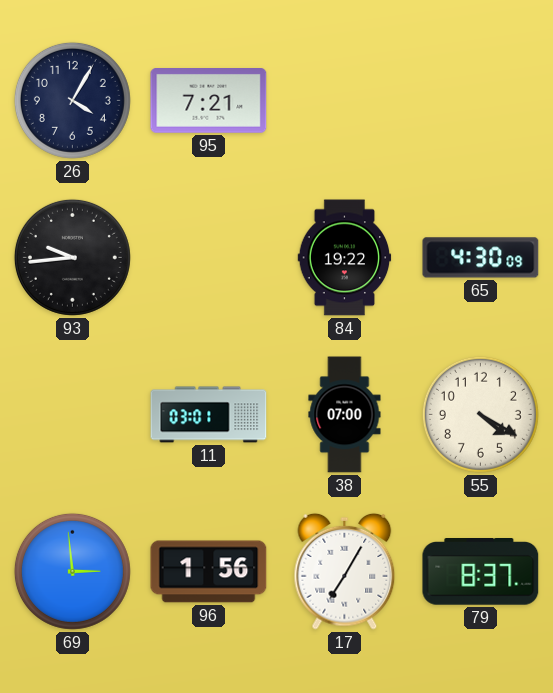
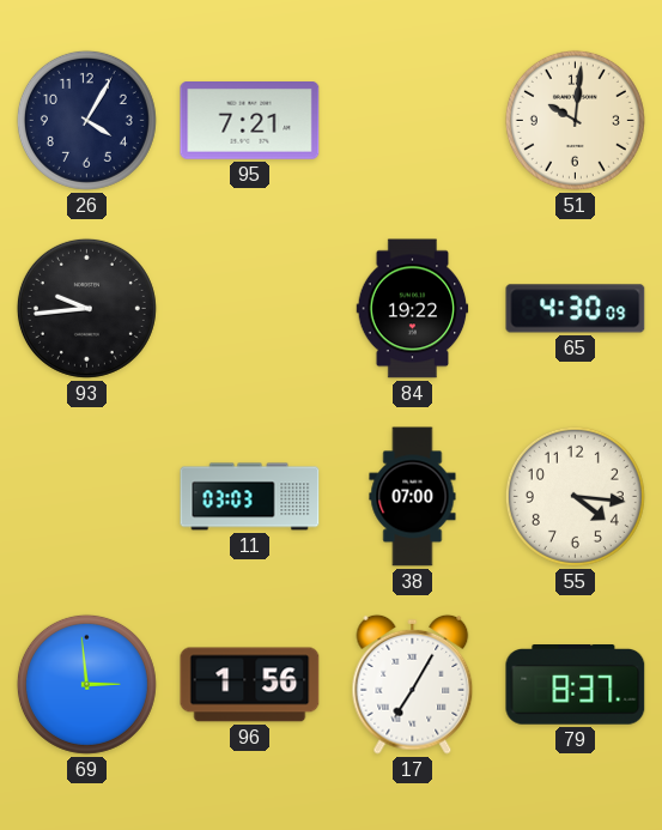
51: none -> 10:01
11: 03:01 -> 03:03
55: 4:20 -> 4:16
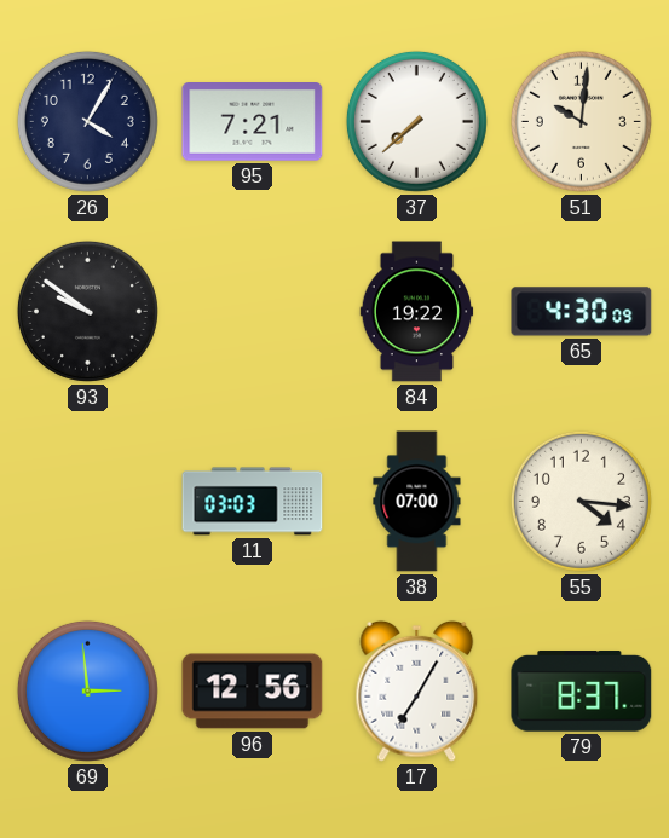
37: none -> 7:38
93: 9:44 -> 9:51
96: 1:56 -> 12:56
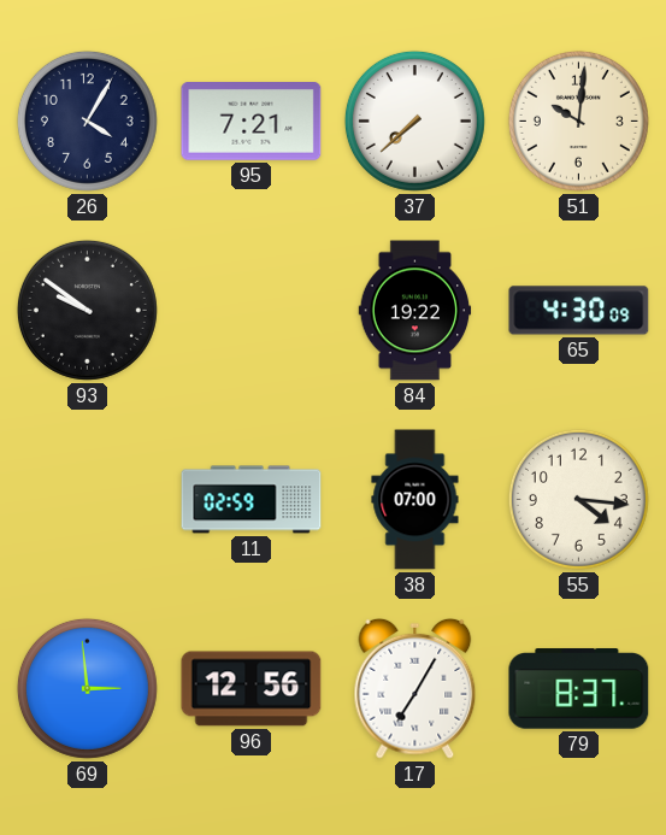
11: 03:03 -> 02:59
